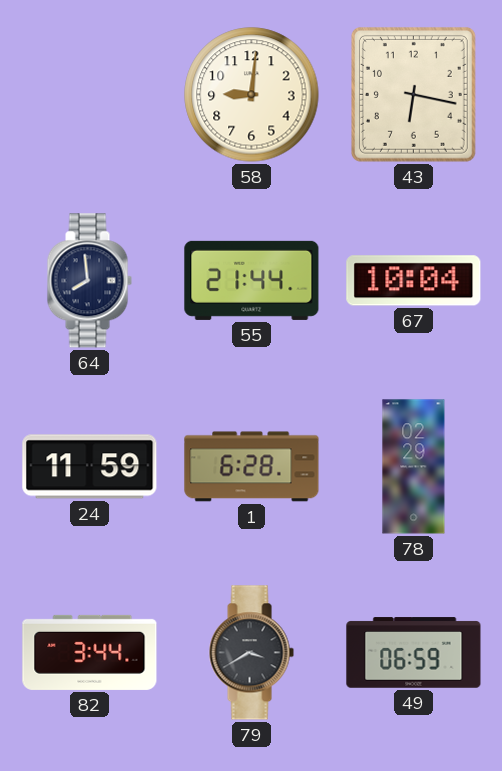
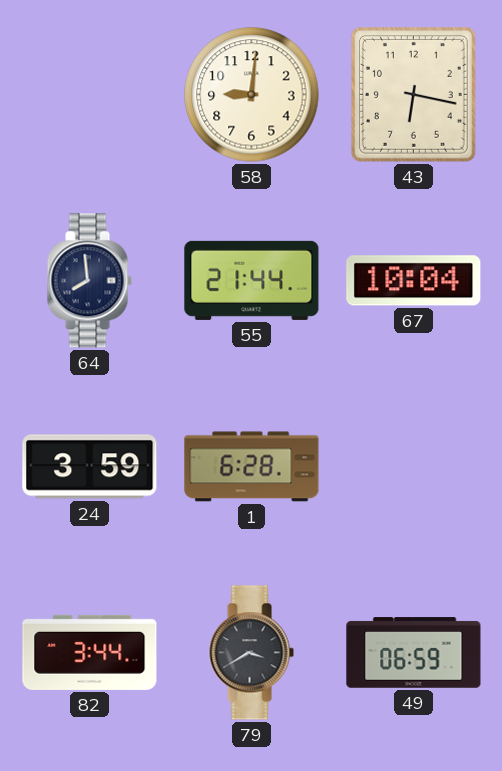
24: 11:59 -> 3:59
78: 02:29 -> none
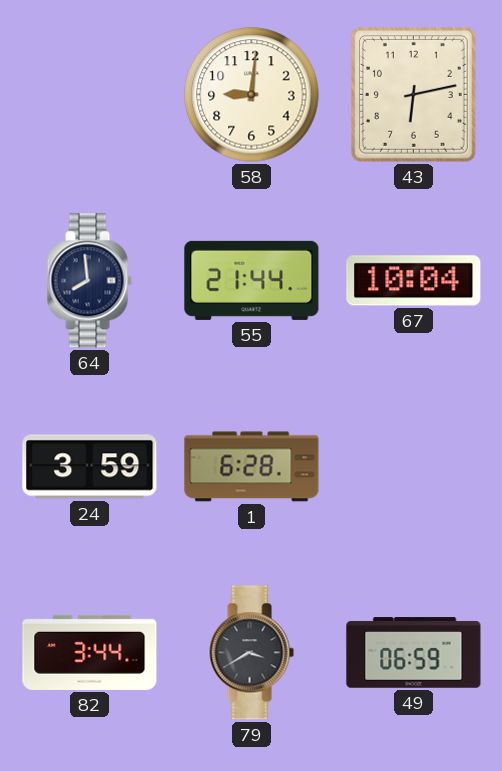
43: 6:17 -> 6:13
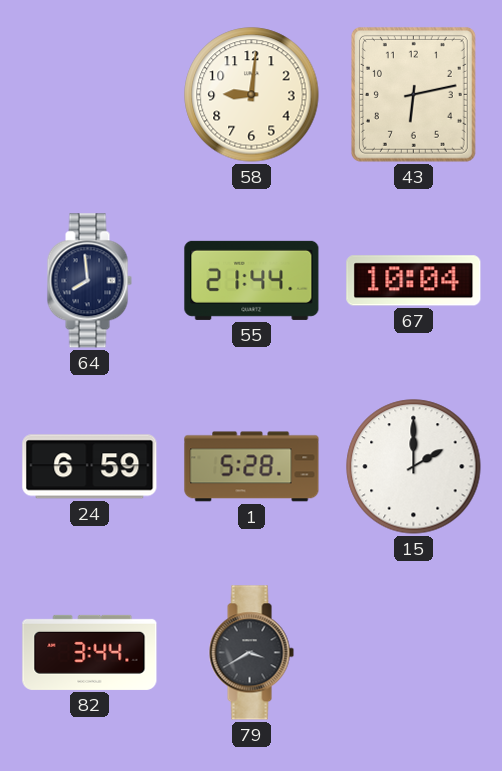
24: 3:59 -> 6:59
1: 6:28 -> 5:28
15: none -> 2:00
49: 06:59 -> none
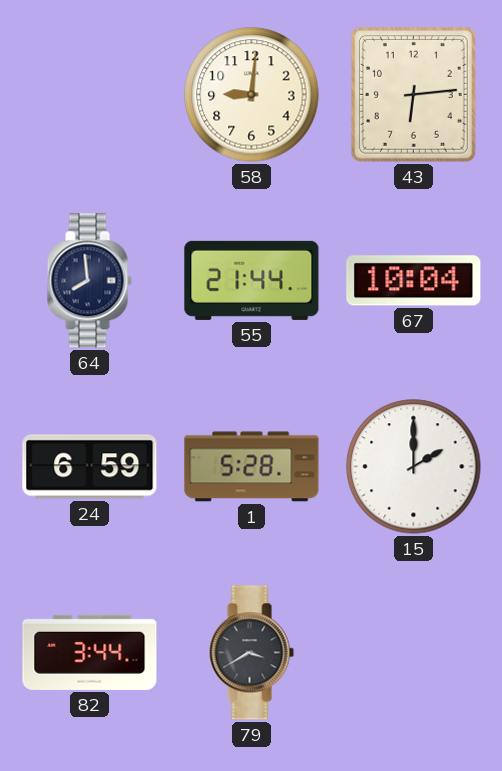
43: 6:13 -> 6:14
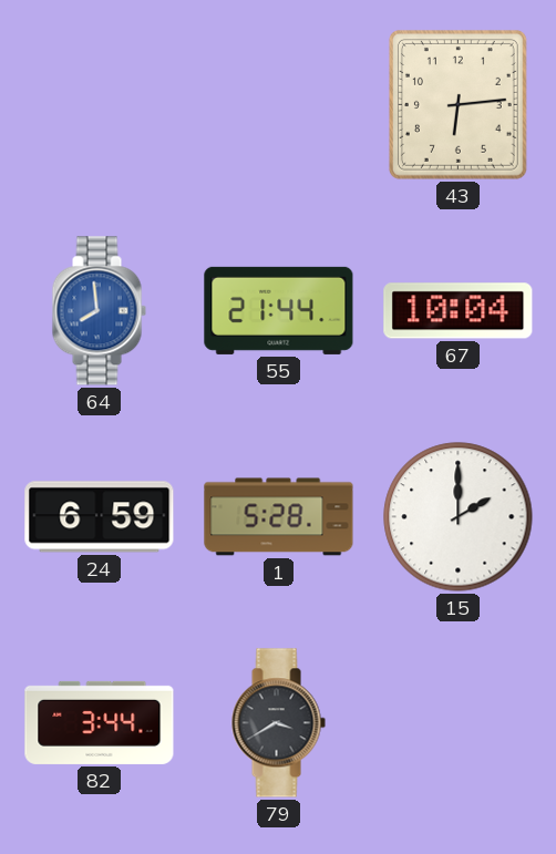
58: 9:01 -> none
64 dial: navy -> blue
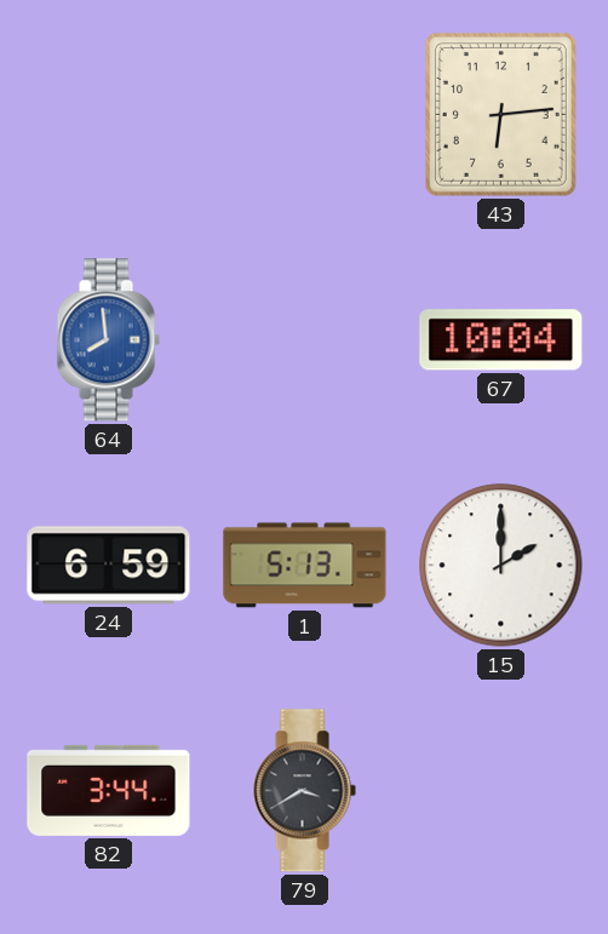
55: 21:44 -> none
1: 5:28 -> 5:13
